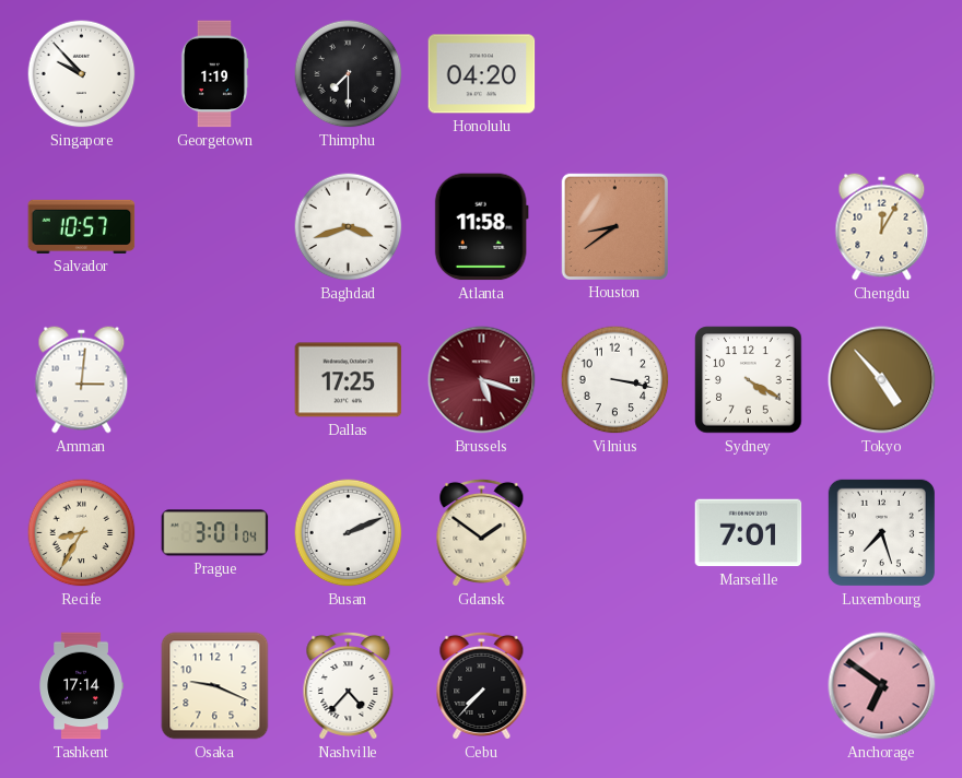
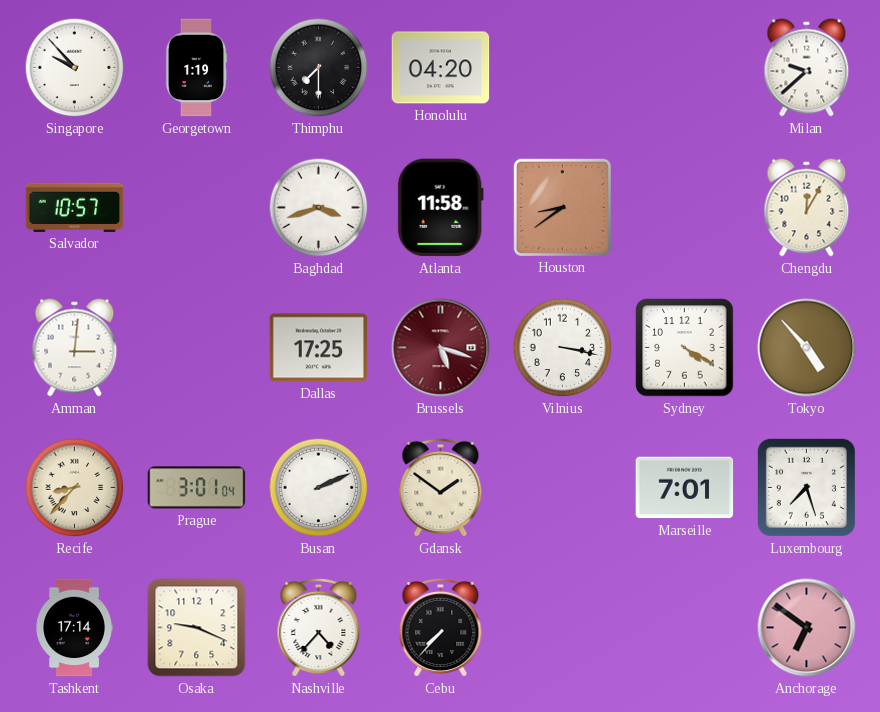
Milan: none -> 9:38
Recife: 8:35 -> 8:37
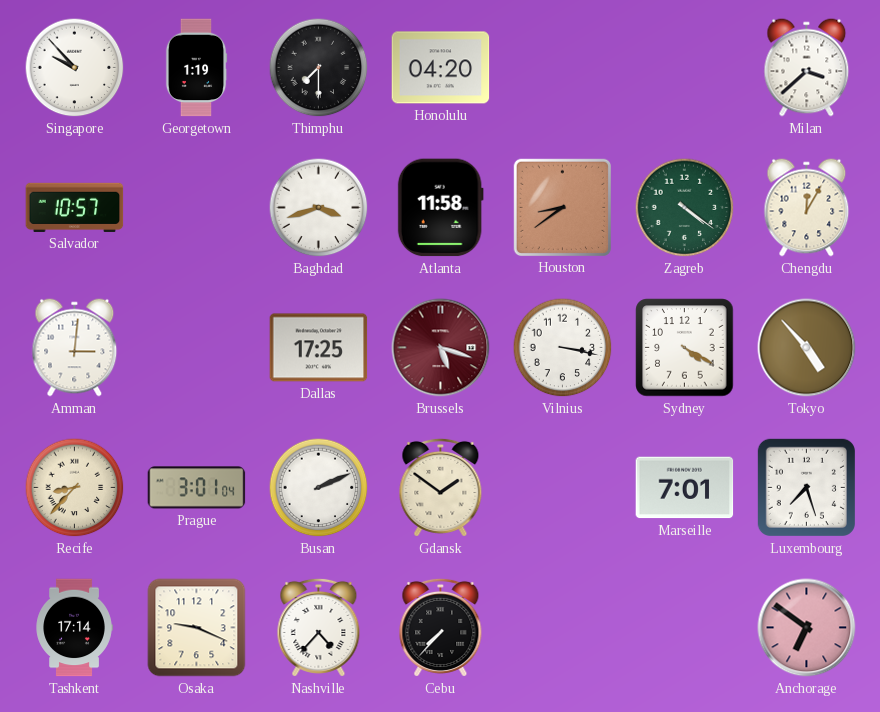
Milan: 9:38 -> 3:38
Zagreb: none -> 4:21
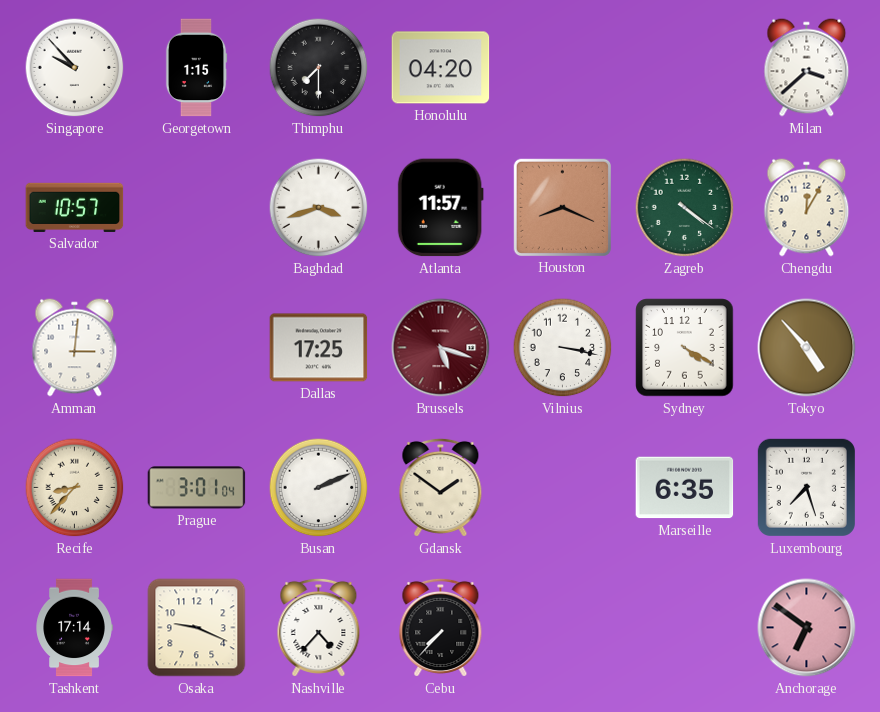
Georgetown: 1:19 -> 1:15
Atlanta: 11:58 -> 11:57
Houston: 8:39 -> 8:19
Marseille: 7:01 -> 6:35
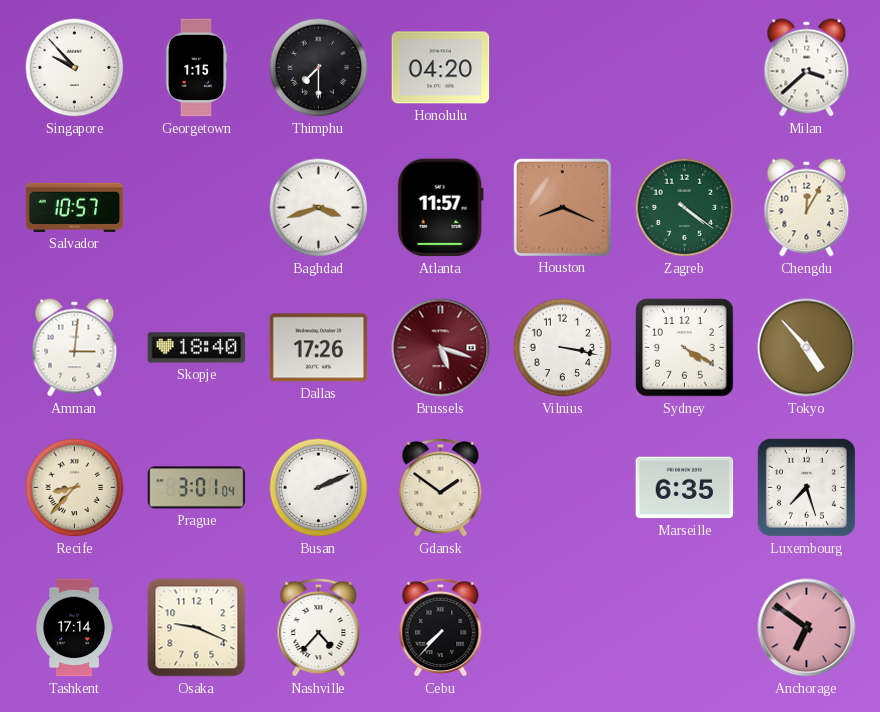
Skopje: none -> 18:40
Dallas: 17:25 -> 17:26
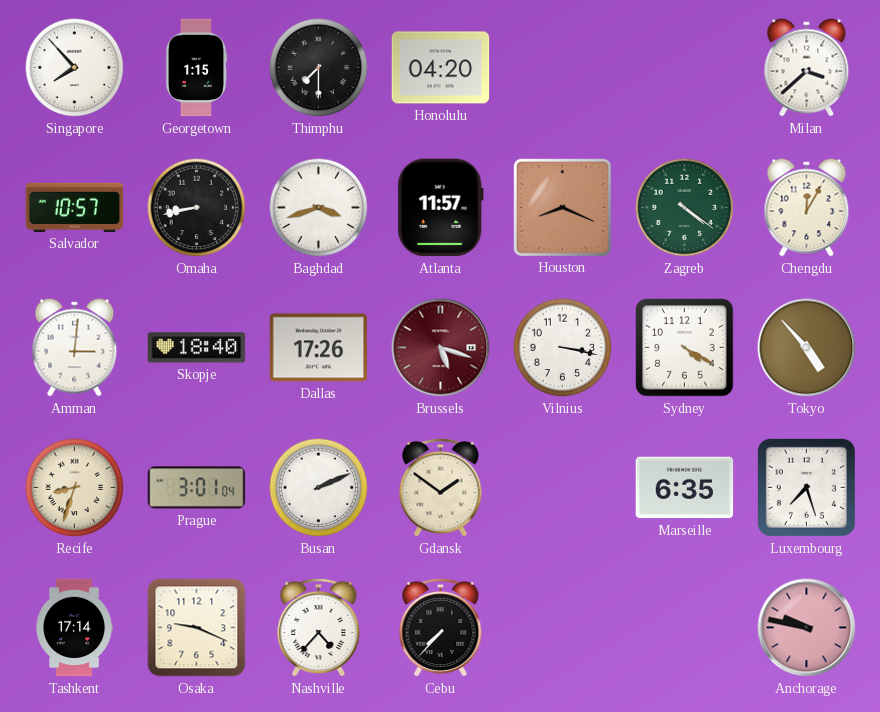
Singapore: 9:53 -> 7:53
Omaha: none -> 8:43
Recife: 8:37 -> 8:33
Anchorage: 6:51 -> 9:47
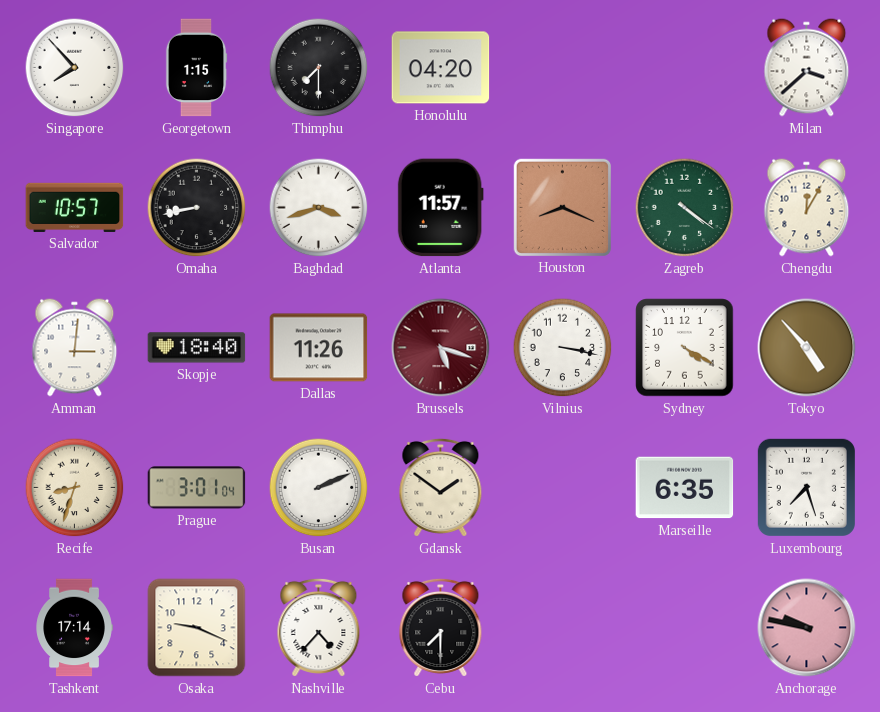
Dallas: 17:26 -> 11:26
Cebu: 7:37 -> 7:30
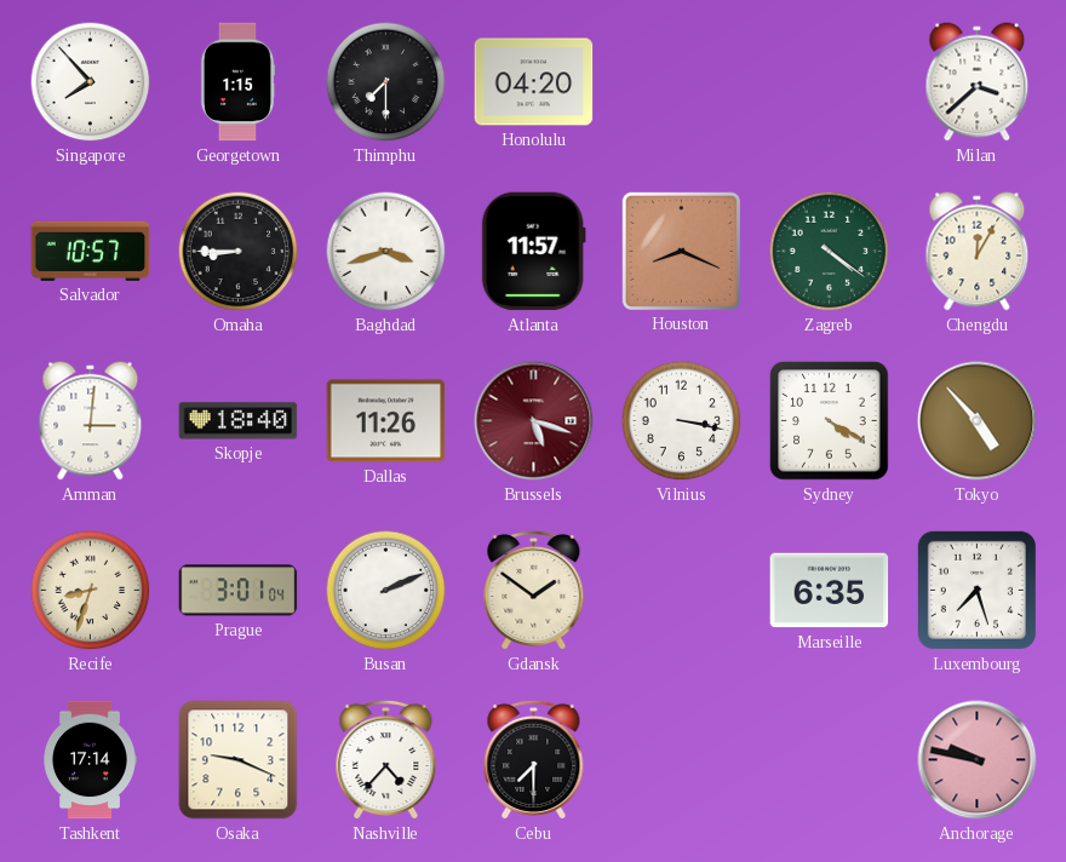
Omaha: 8:43 -> 8:45
